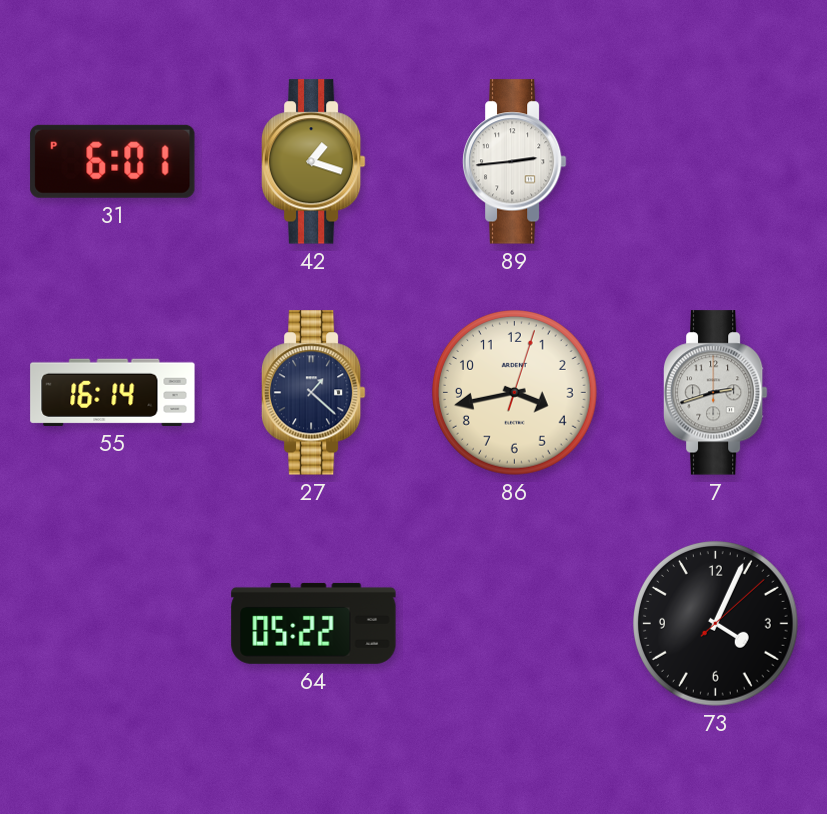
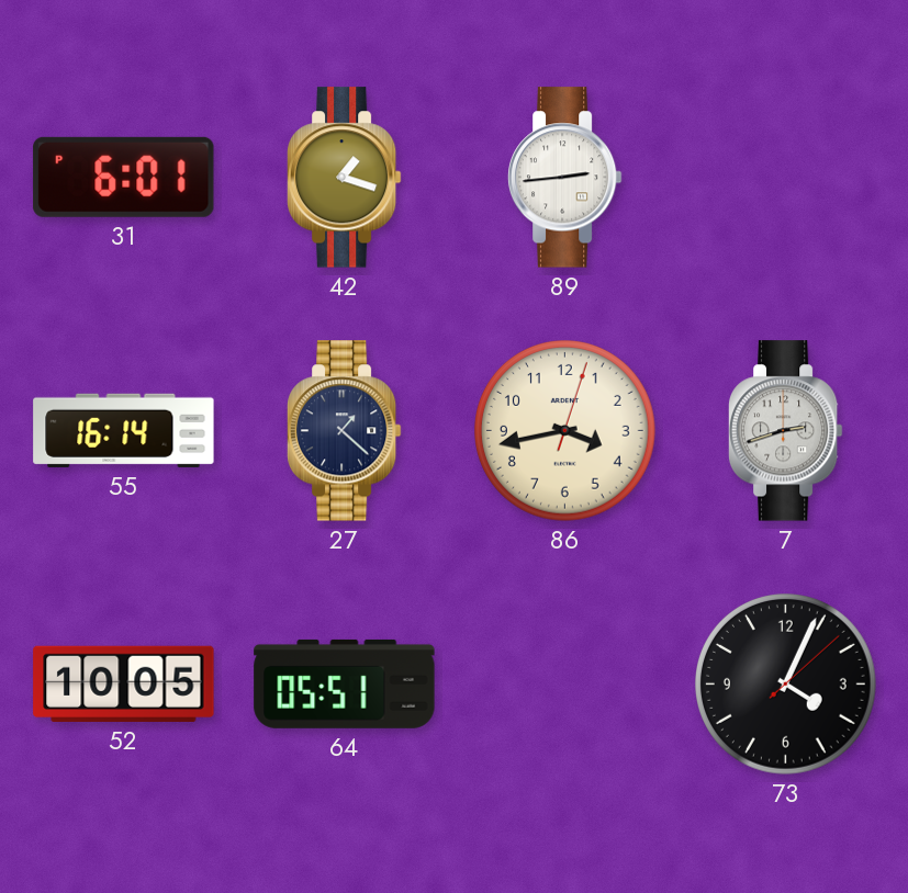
52: none -> 10:05
64: 05:22 -> 05:51
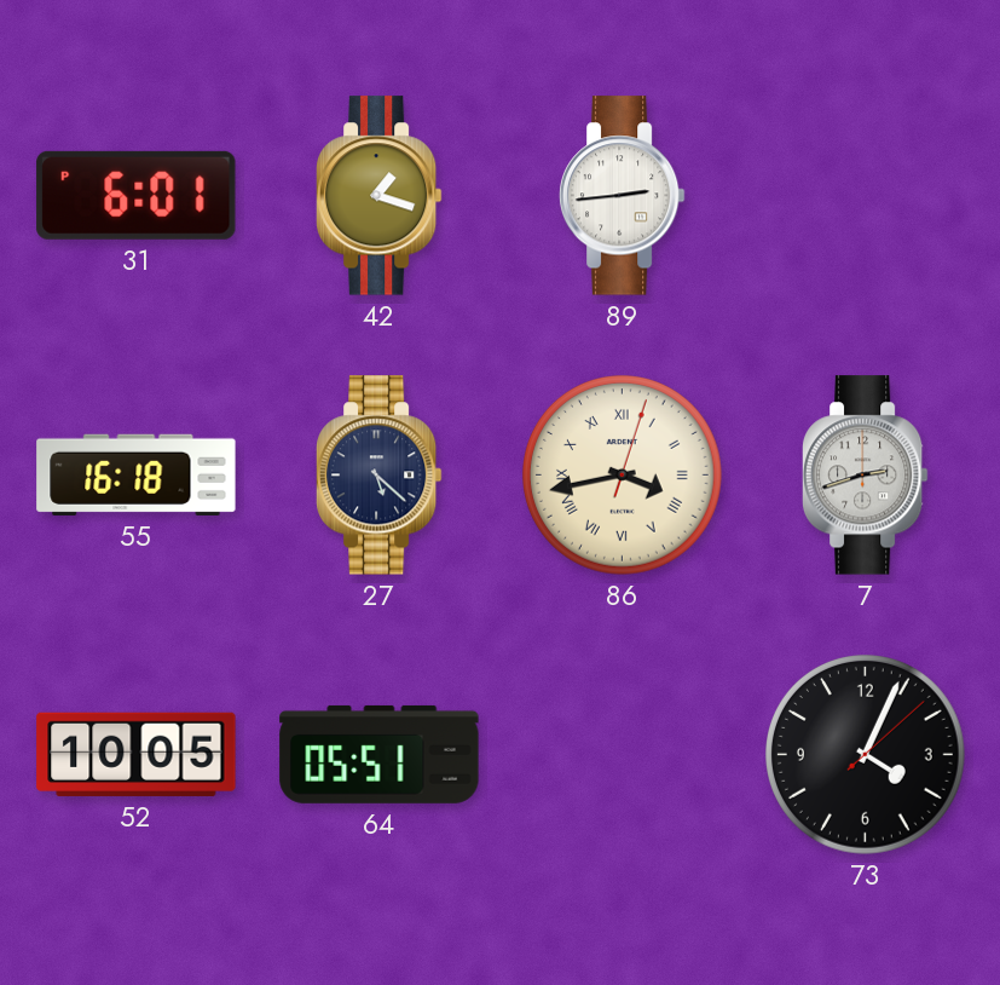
55: 16:14 -> 16:18
27: 1:22 -> 5:22
86 numerals: Arabic -> Roman
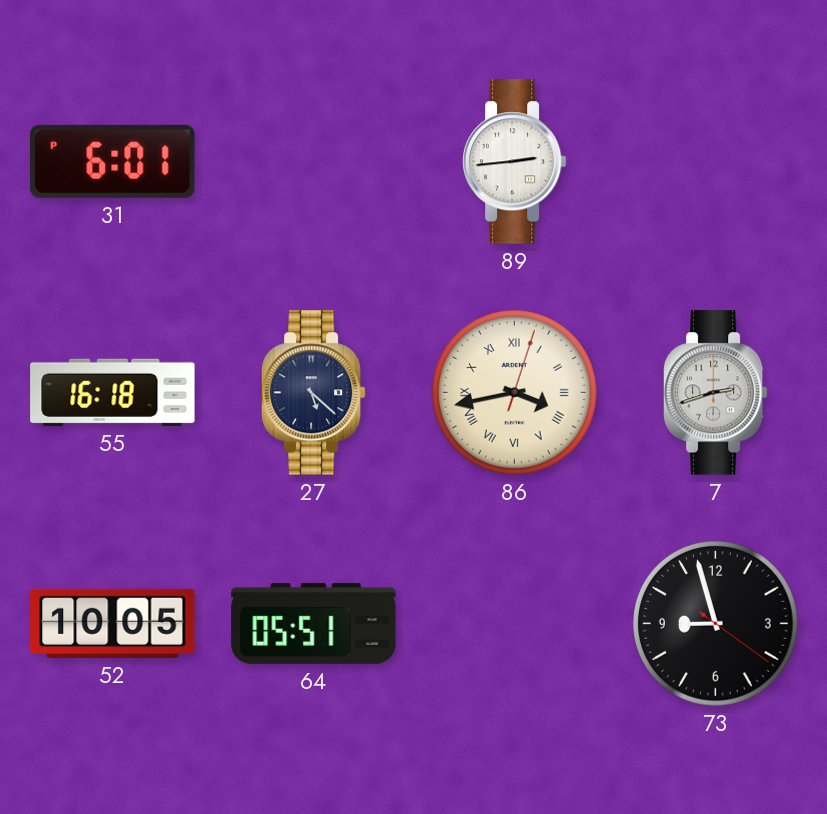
42: 1:18 -> none
73: 4:04 -> 8:57
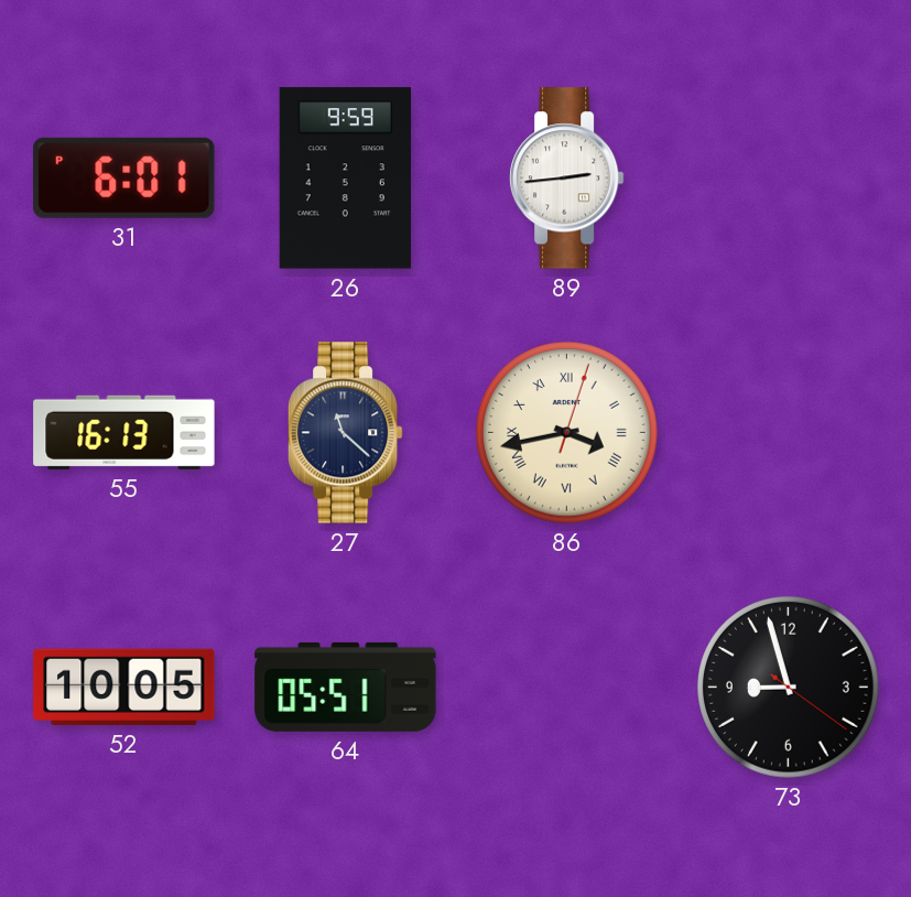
26: none -> 9:59
55: 16:18 -> 16:13
27: 5:22 -> 11:22
7: 2:42 -> none
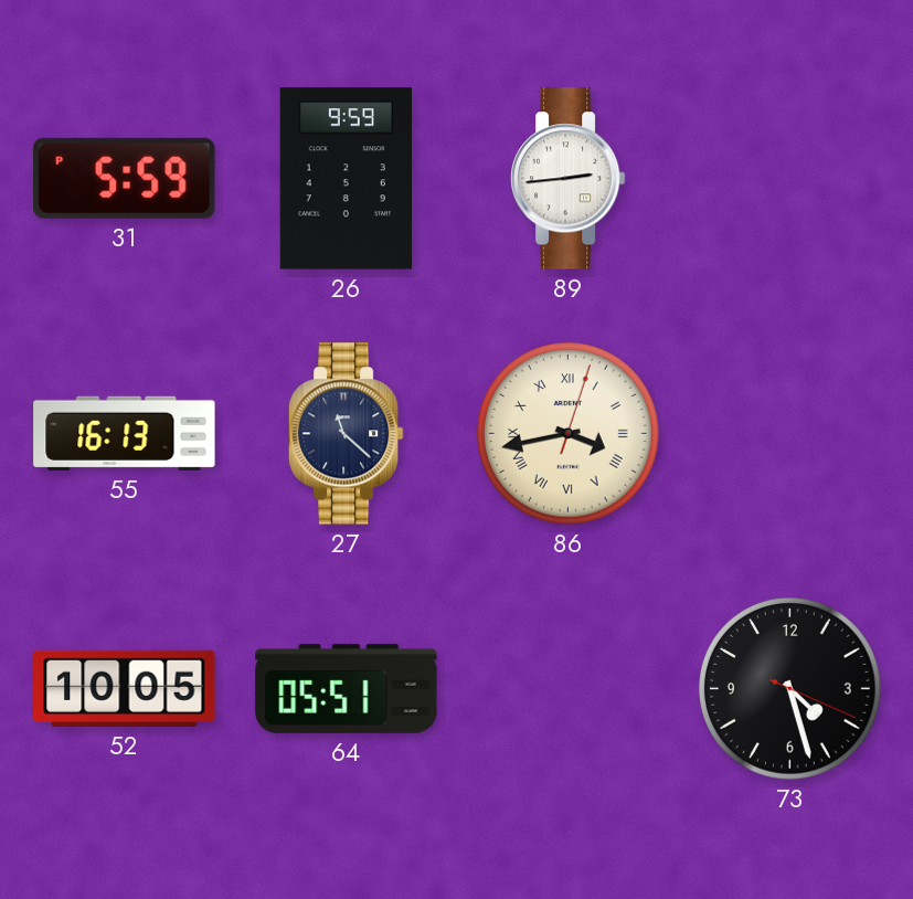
31: 6:01 -> 5:59
73: 8:57 -> 4:27
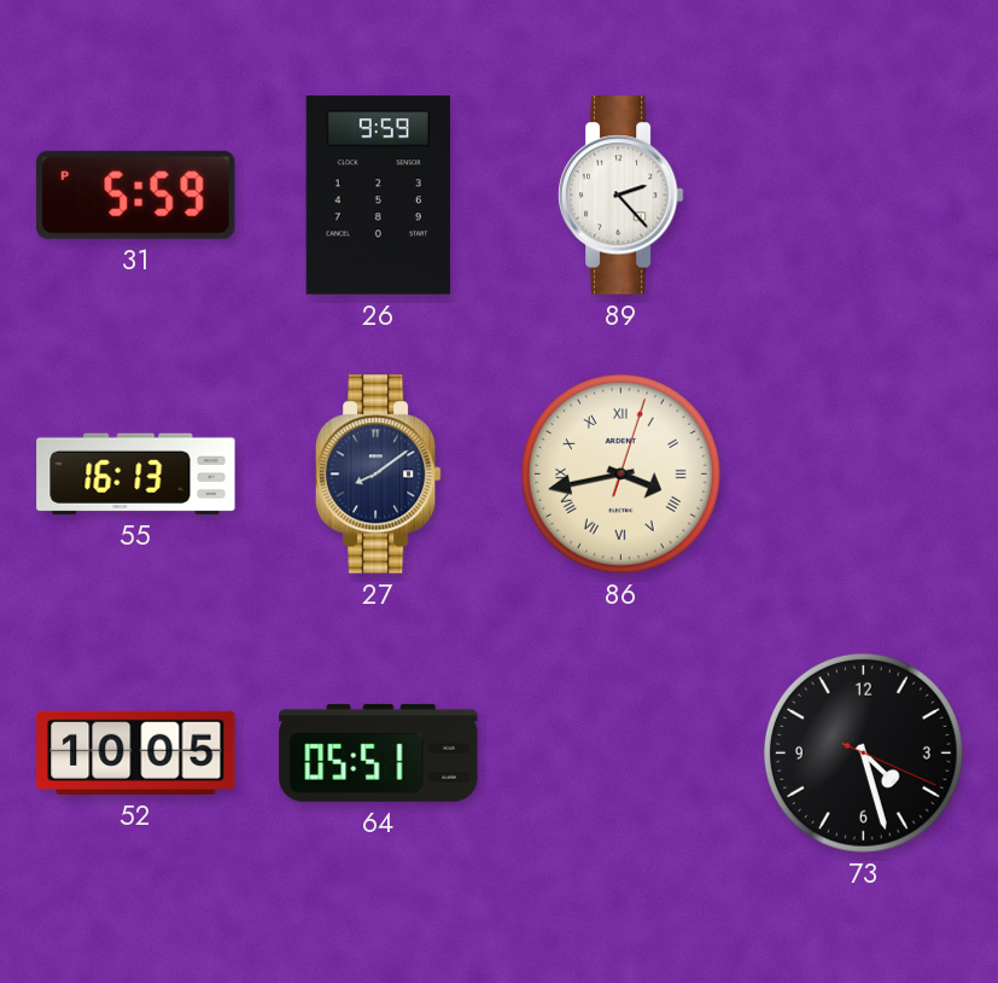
89: 2:44 -> 2:23
27: 11:22 -> 8:09
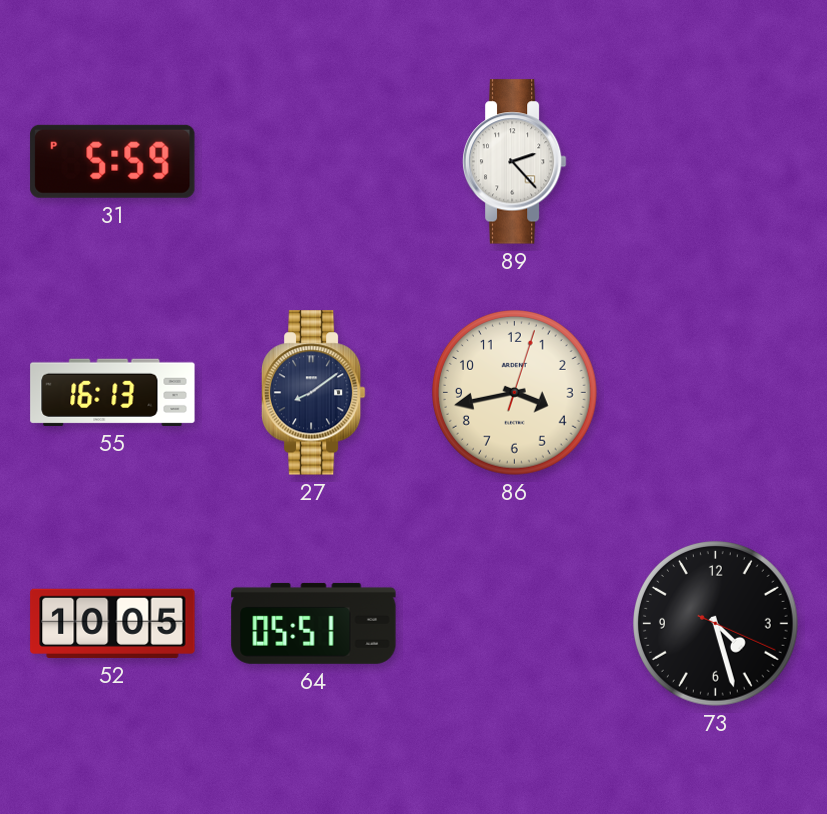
26: 9:59 -> none
86 numerals: Roman -> Arabic
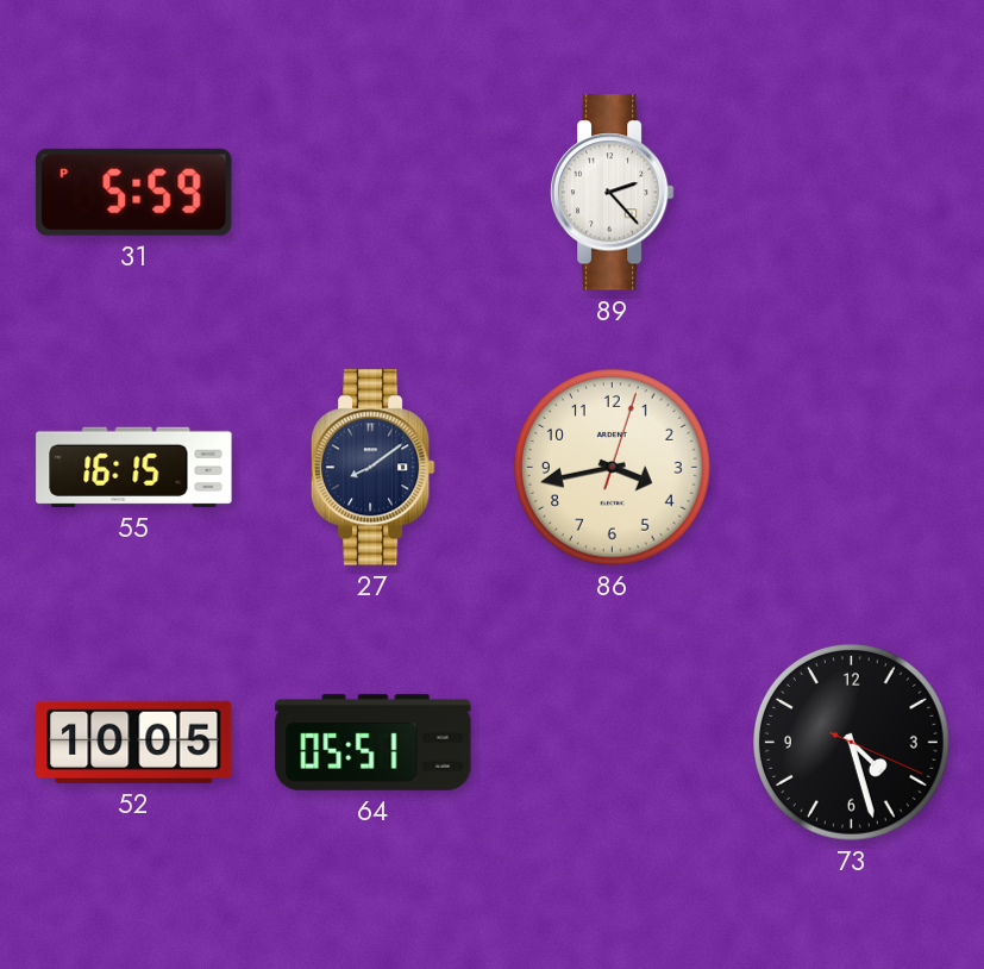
55: 16:13 -> 16:15
